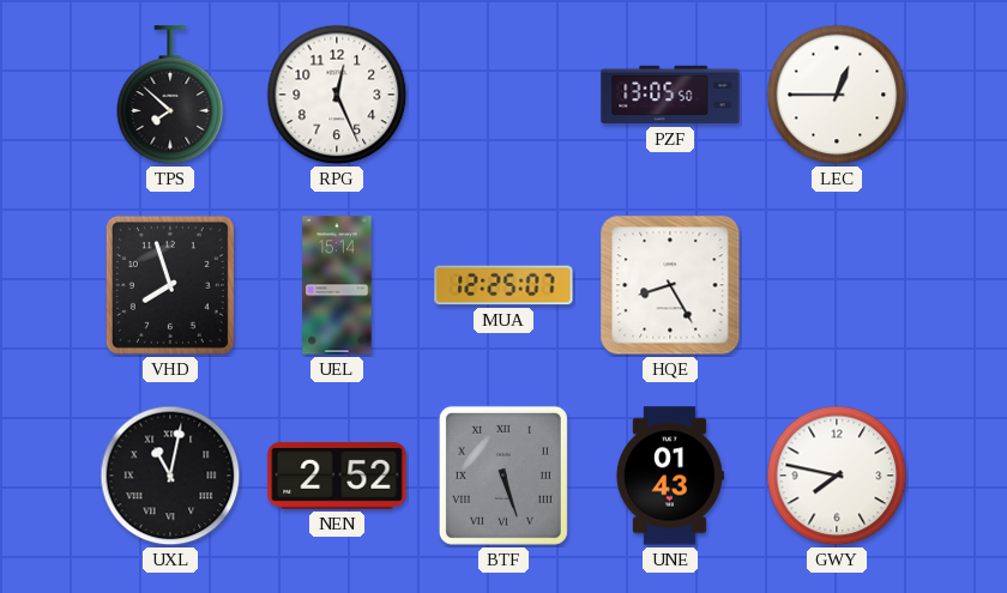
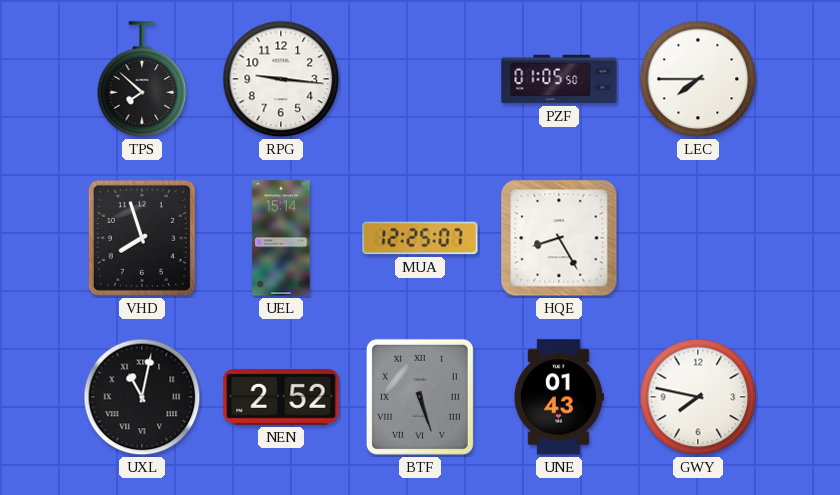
RPG: 12:26 -> 9:16
PZF: 13:05 -> 01:05
LEC: 12:45 -> 7:45
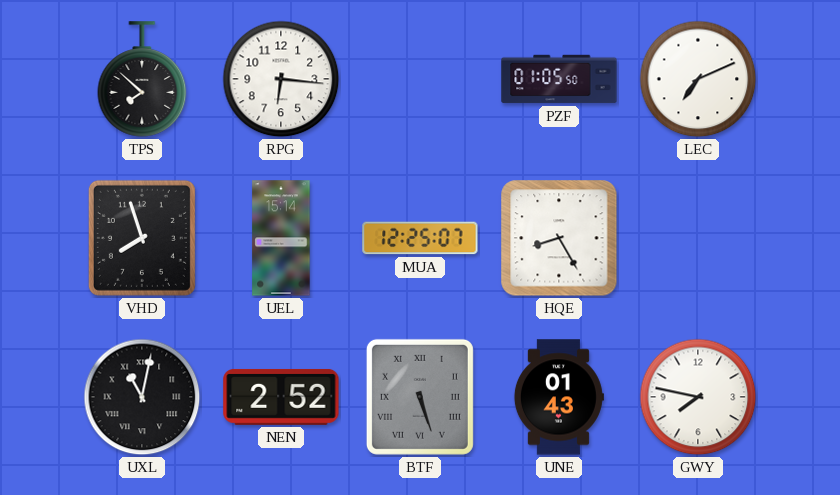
RPG: 9:16 -> 6:16
LEC: 7:45 -> 7:11
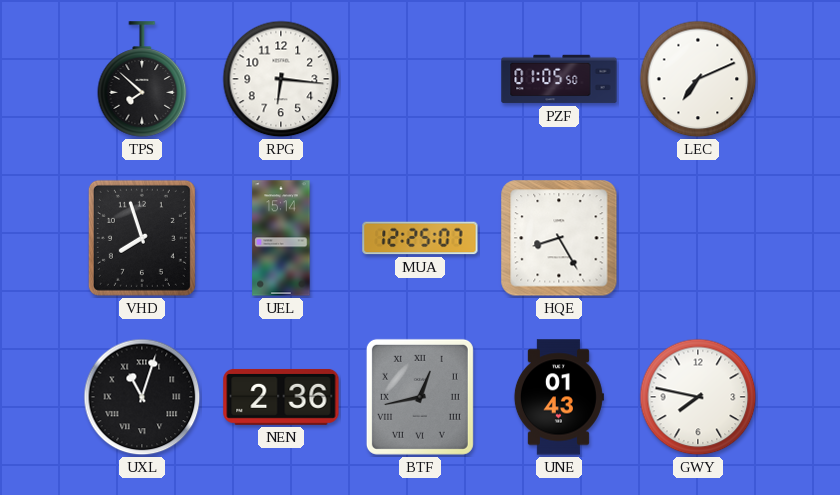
UXL: 11:02 -> 11:03
NEN: 2:52 -> 2:36
BTF: 5:27 -> 12:43
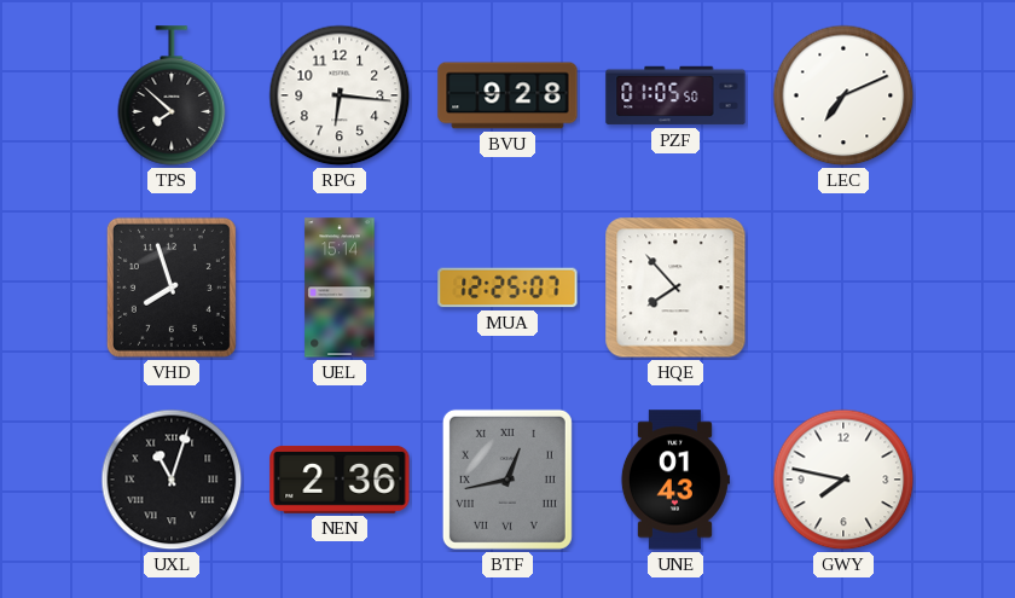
BVU: none -> 9:28
HQE: 8:25 -> 7:53
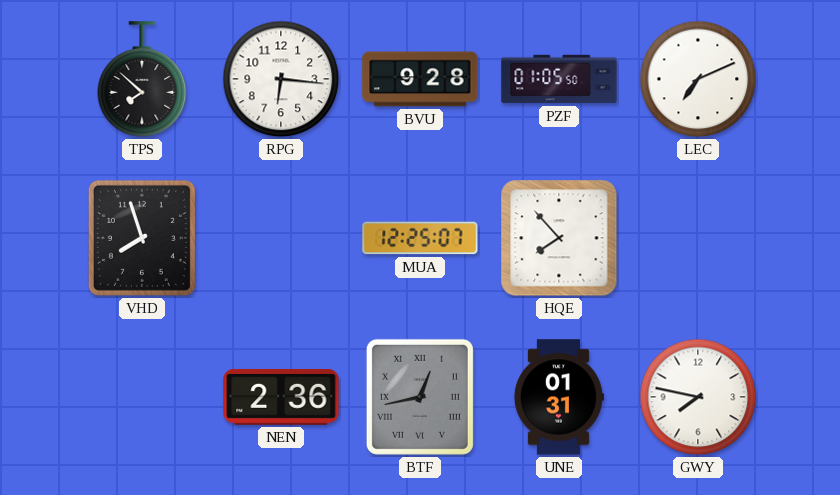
UEL: 15:14 -> none
UXL: 11:03 -> none
UNE: 01:43 -> 01:31
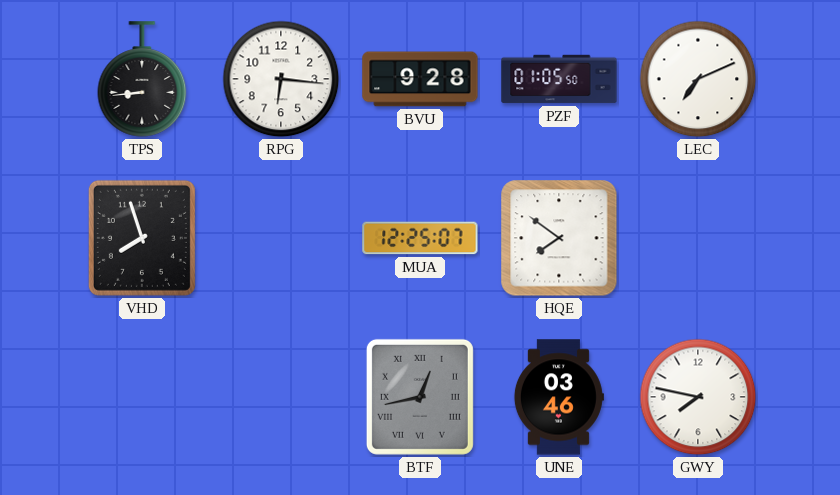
TPS: 7:52 -> 8:44
HQE: 7:53 -> 7:51
NEN: 2:36 -> none
UNE: 01:31 -> 03:46
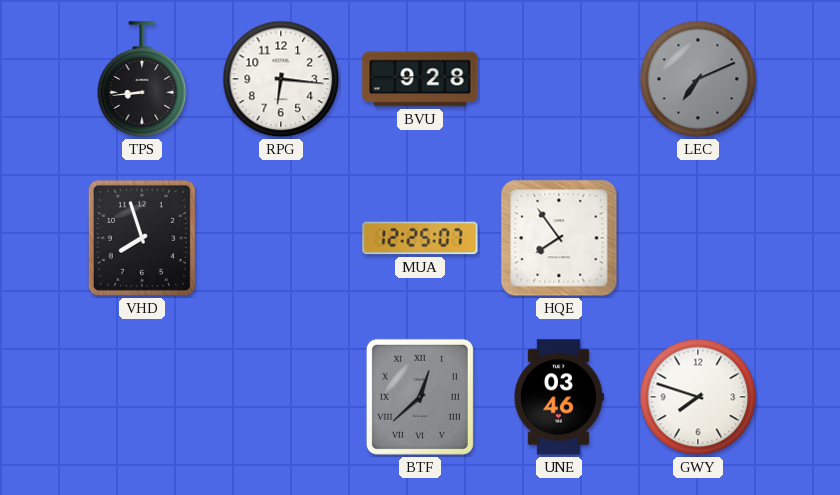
PZF: 01:05 -> none
LEC dial: white -> grey
HQE: 7:51 -> 7:54
BTF: 12:43 -> 12:38
GWY: 7:47 -> 7:48
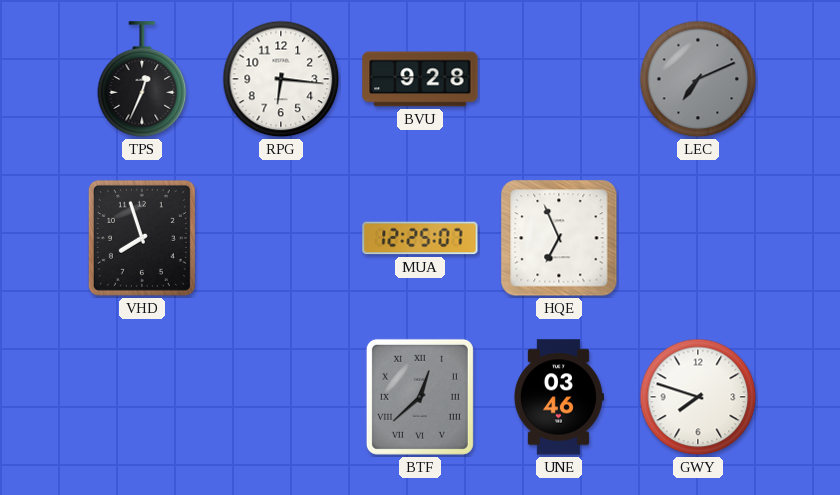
TPS: 8:44 -> 12:34
HQE: 7:54 -> 6:56
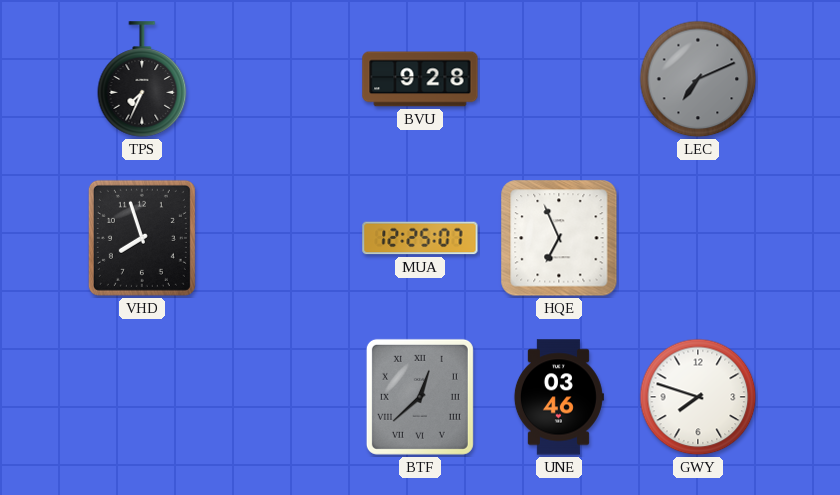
TPS: 12:34 -> 7:34
RPG: 6:16 -> none
